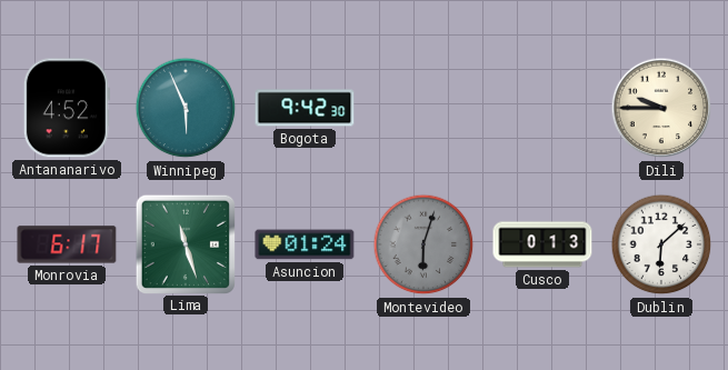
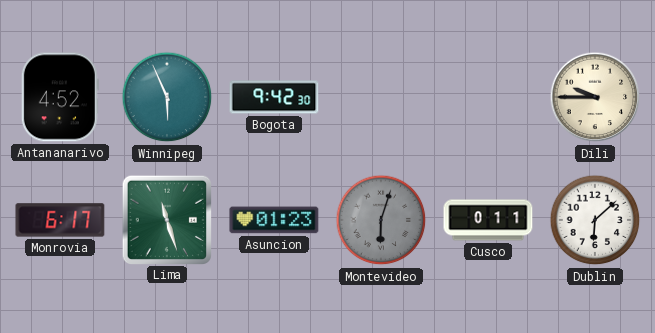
Asuncion: 01:24 -> 01:23
Cusco: 0:13 -> 0:11
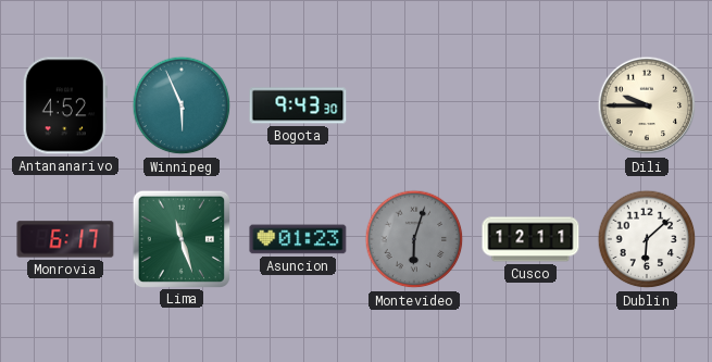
Bogota: 9:42 -> 9:43
Cusco: 0:11 -> 12:11
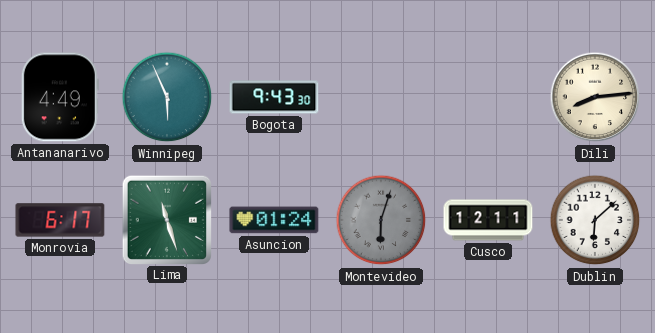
Antananarivo: 4:52 -> 4:49
Dili: 9:45 -> 8:14
Asuncion: 01:23 -> 01:24
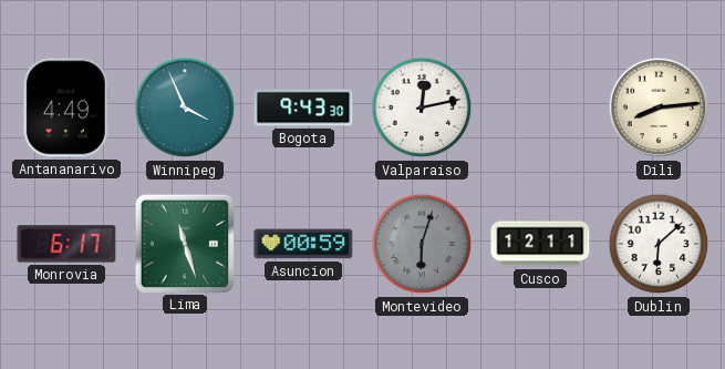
Winnipeg: 5:56 -> 3:56
Valparaiso: none -> 12:13
Asuncion: 01:24 -> 00:59
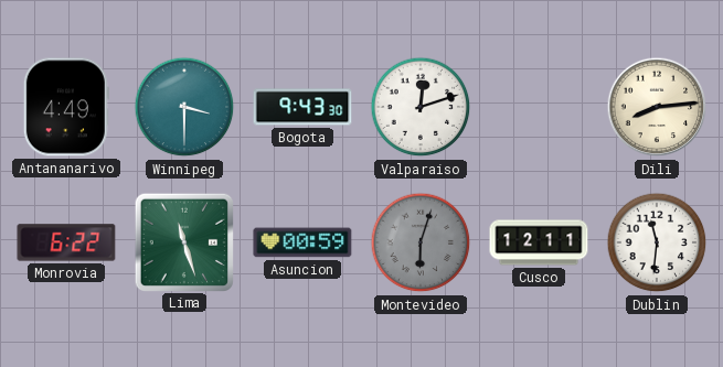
Winnipeg: 3:56 -> 3:30
Valparaiso: 12:13 -> 12:12
Monrovia: 6:17 -> 6:22
Dublin: 6:08 -> 11:31
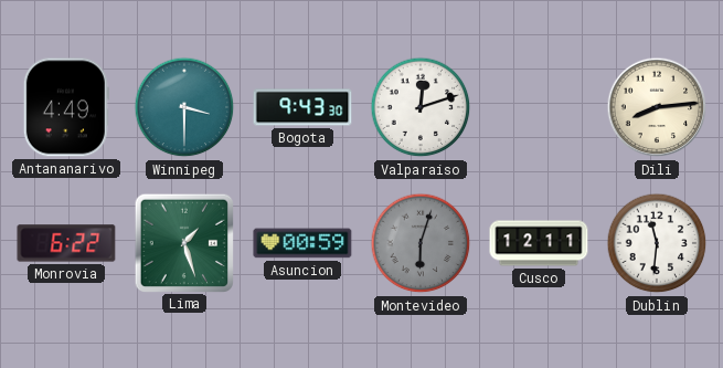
Lima: 11:27 -> 1:27
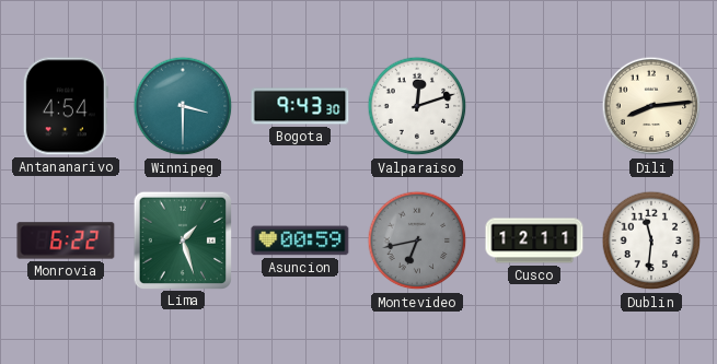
Antananarivo: 4:49 -> 4:54
Montevideo: 6:03 -> 6:43
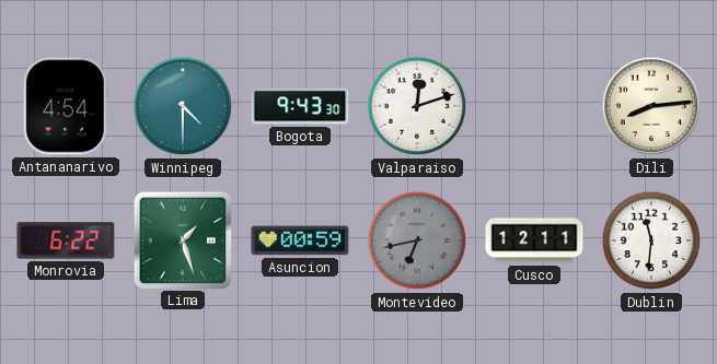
Winnipeg: 3:30 -> 4:30
